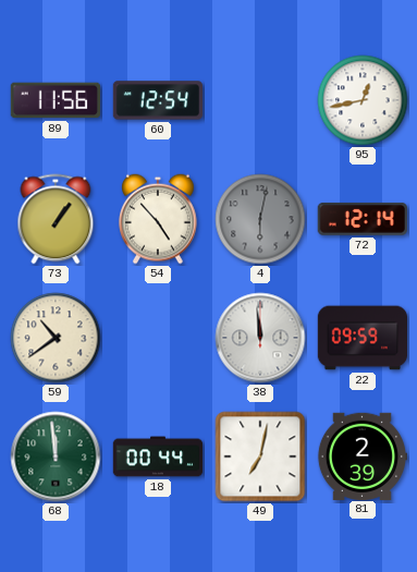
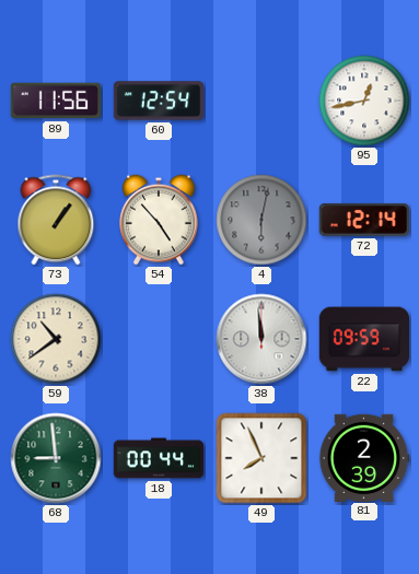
68: 11:59 -> 8:59
49: 7:02 -> 7:56
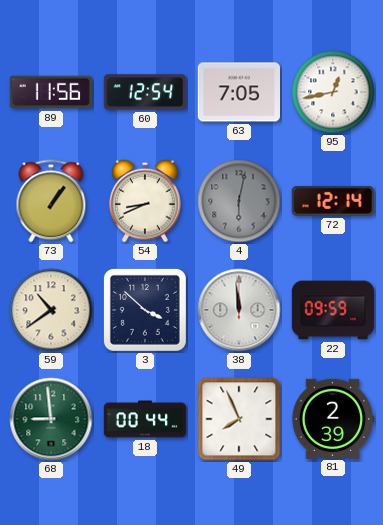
63: none -> 7:05
54: 4:53 -> 8:41
3: none -> 3:52
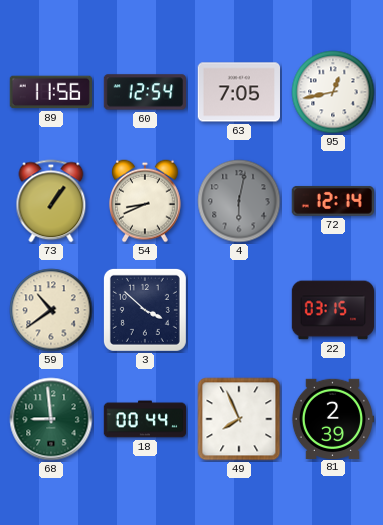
38: 11:59 -> none
22: 09:59 -> 03:15
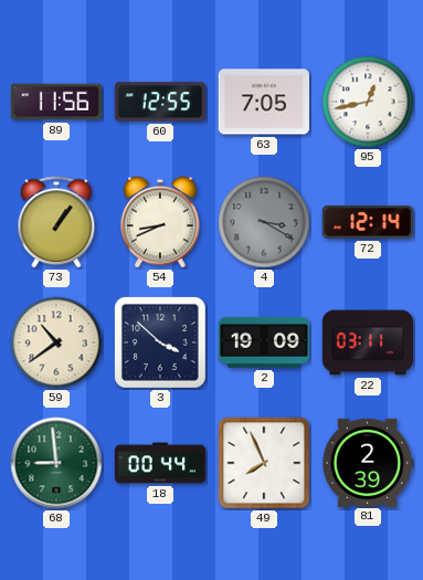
60: 12:54 -> 12:55
4: 6:02 -> 3:20
2: none -> 19:09
22: 03:15 -> 03:11
